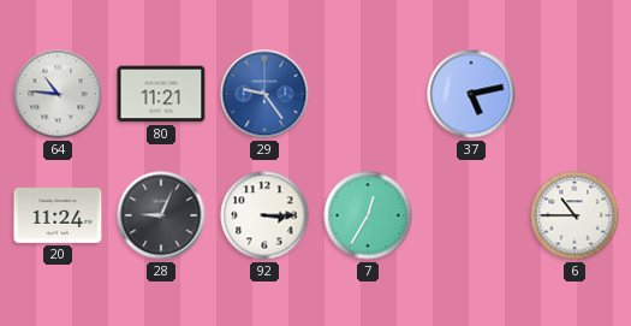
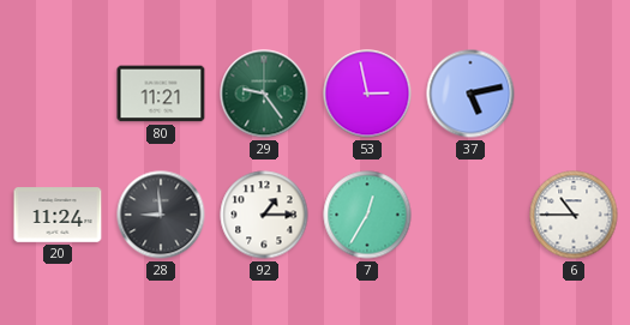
64: 10:46 -> none
29 dial: blue -> green
53: none -> 2:58
28: 9:04 -> 8:59
92: 3:15 -> 1:15
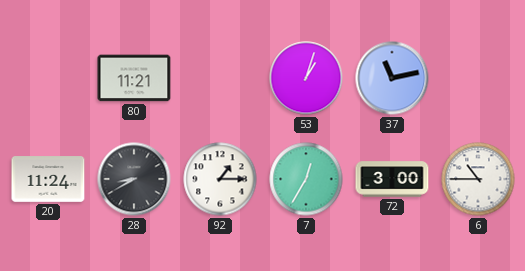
29: 9:24 -> none
53: 2:58 -> 1:03
37: 5:13 -> 11:13
28: 8:59 -> 8:40
72: none -> 3:00
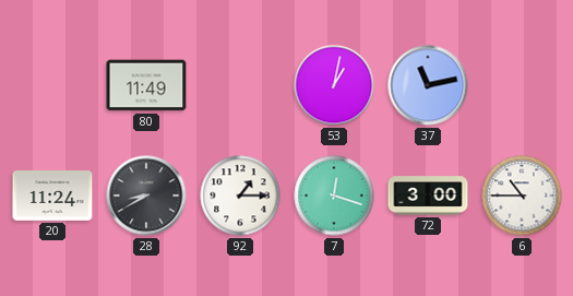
80: 11:21 -> 11:49
53: 1:03 -> 1:02
7: 12:35 -> 12:18
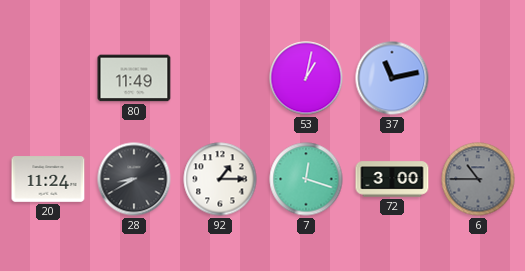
6 dial: white -> grey
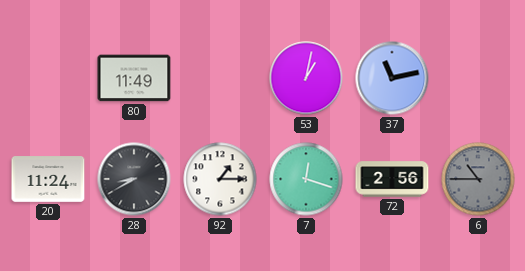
72: 3:00 -> 2:56
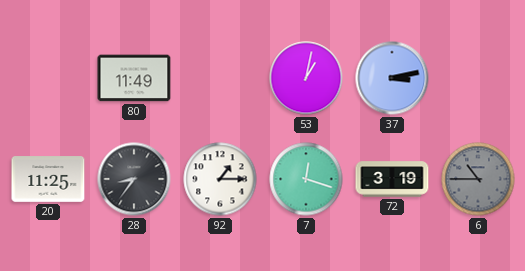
37: 11:13 -> 3:13
20: 11:24 -> 11:25
28: 8:40 -> 8:36
72: 2:56 -> 3:19
